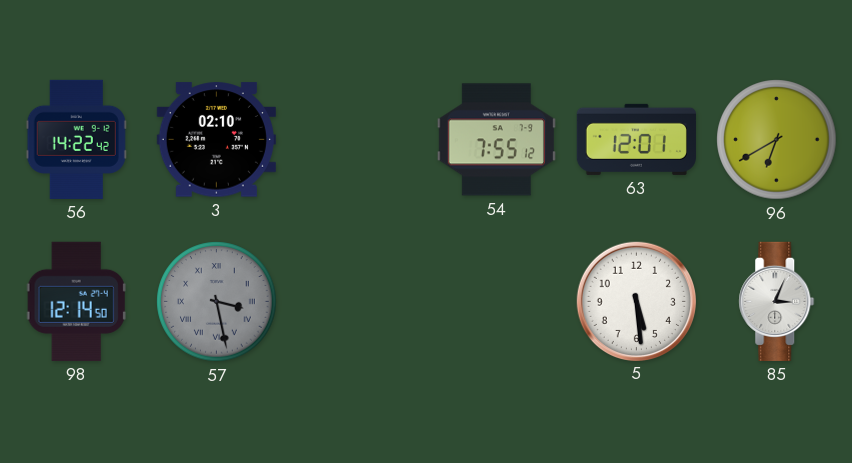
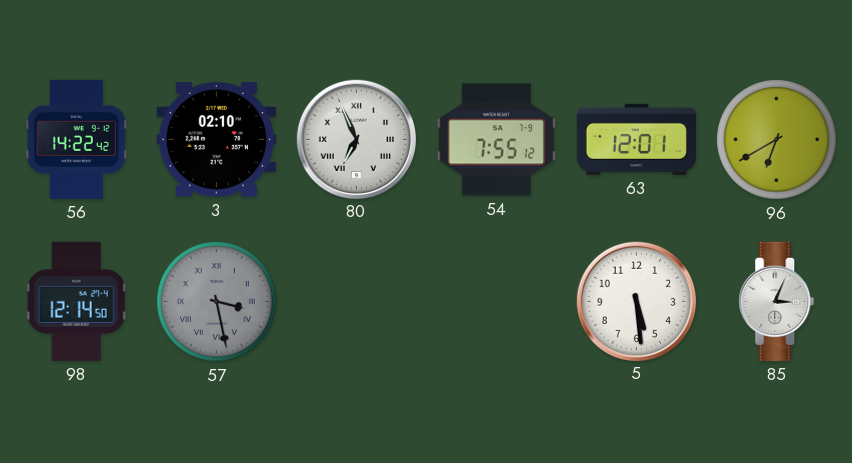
80: none -> 6:56
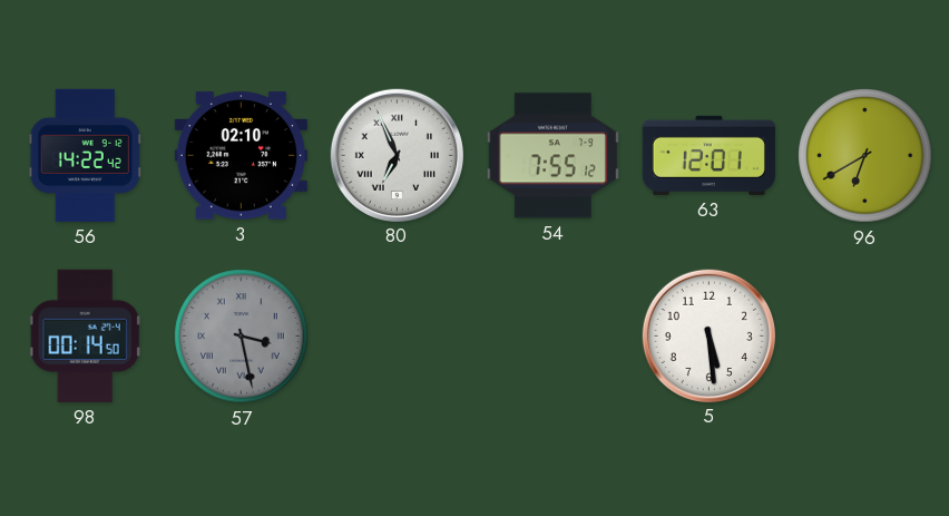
98: 12:14 -> 00:14
85: 3:04 -> none
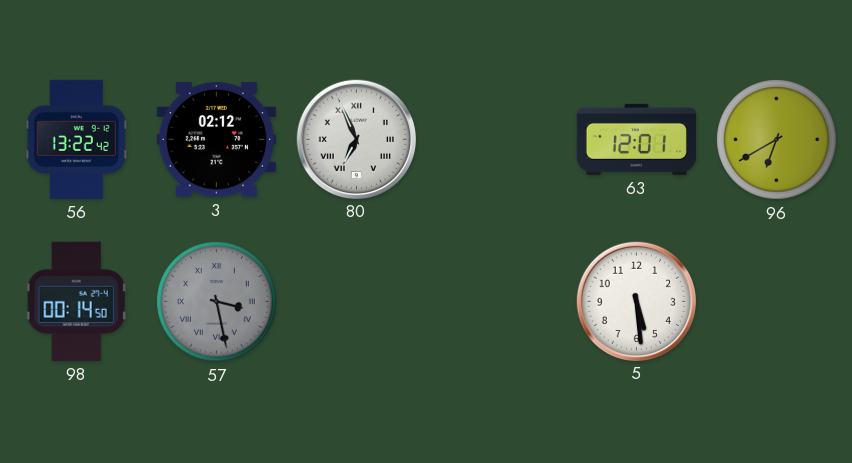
56: 14:22 -> 13:22
3: 02:10 -> 02:12
54: 7:55 -> none
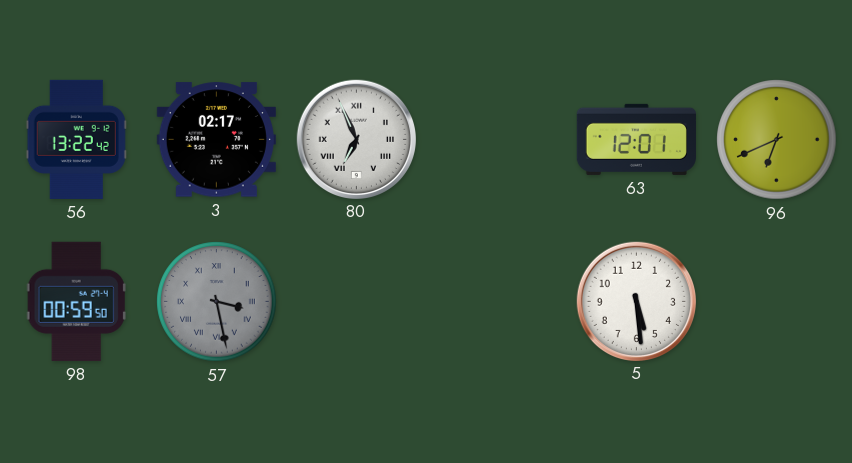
3: 02:12 -> 02:17
96: 6:40 -> 6:41
98: 00:14 -> 00:59
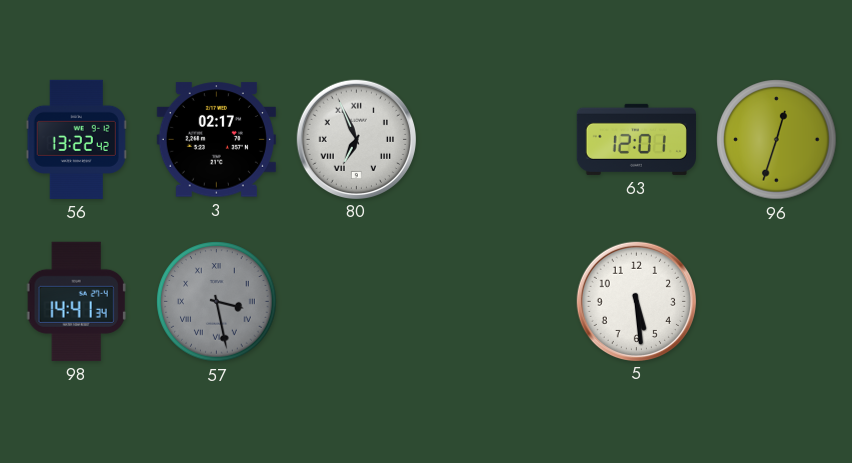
96: 6:41 -> 12:33
98: 00:59 -> 14:41
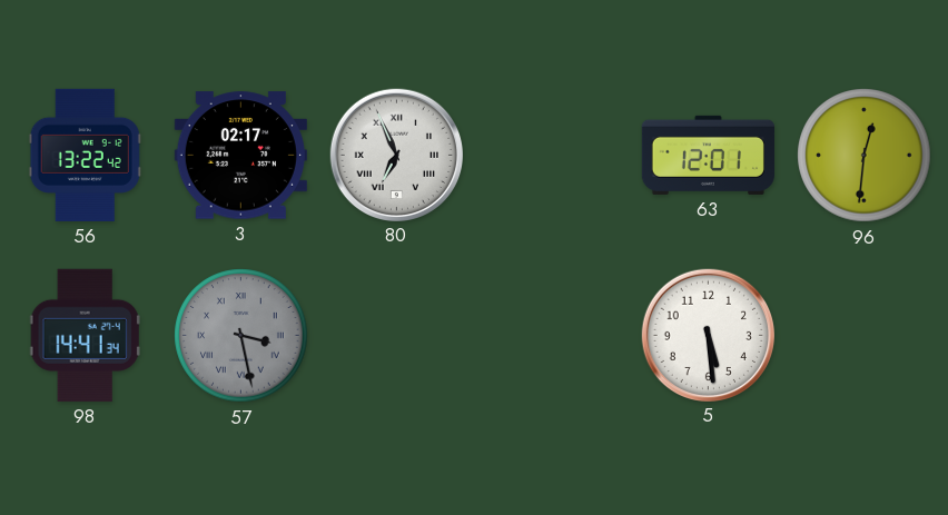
96: 12:33 -> 12:31
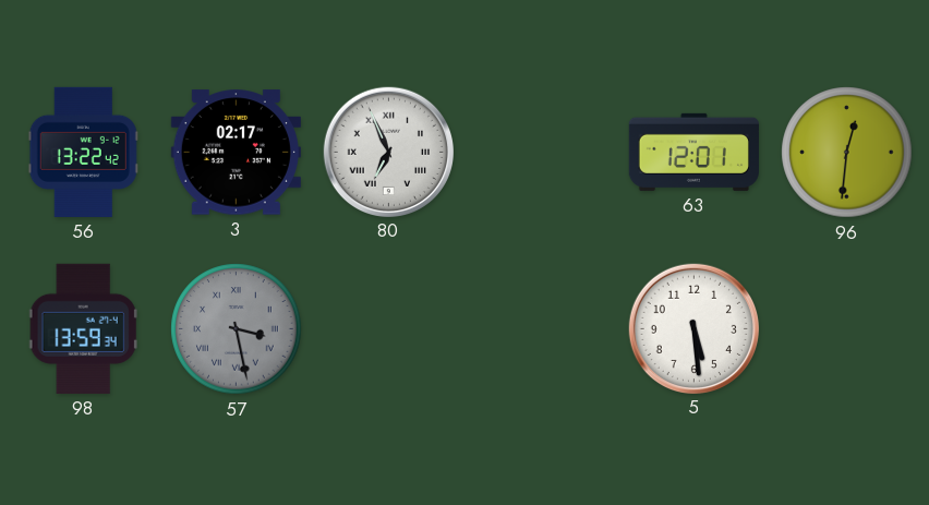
98: 14:41 -> 13:59
